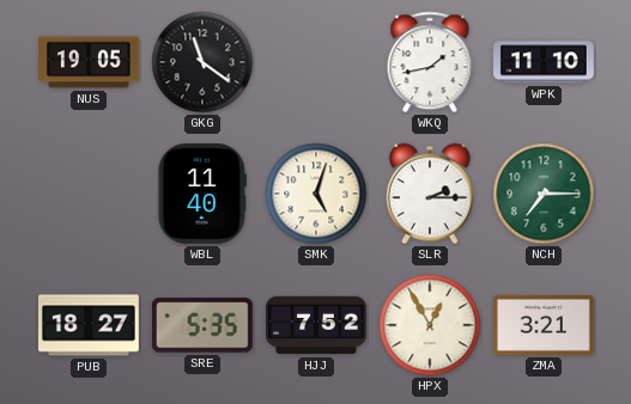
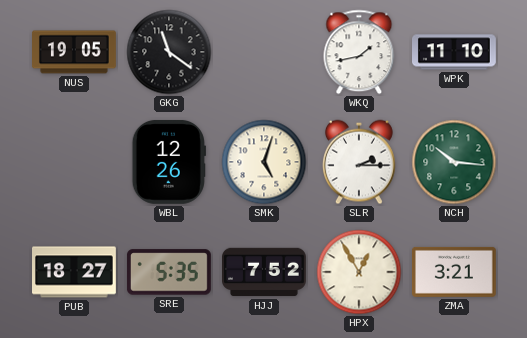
WBL: 11:40 -> 12:26
NCH: 7:15 -> 10:16
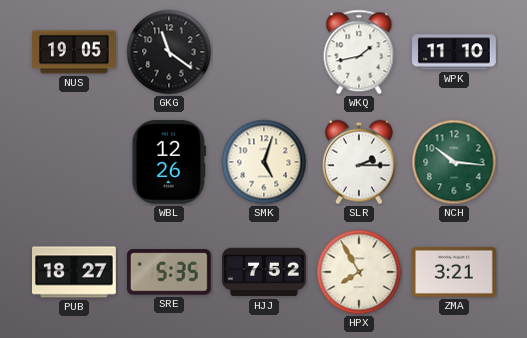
HPX: 12:55 -> 7:55
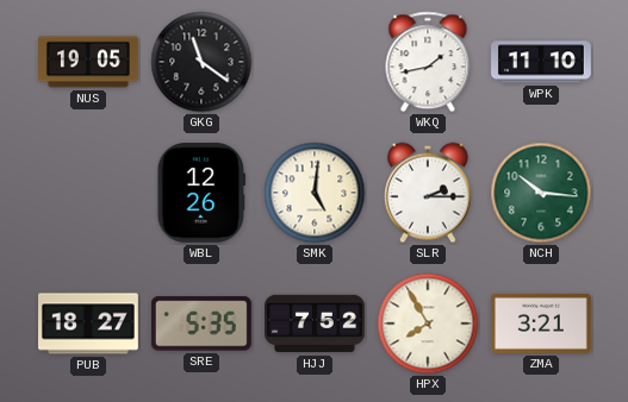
SMK: 5:03 -> 5:01
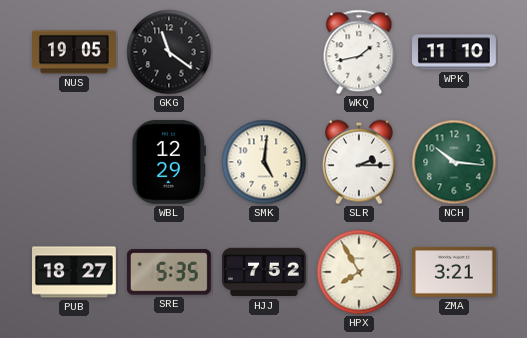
WBL: 12:26 -> 12:29
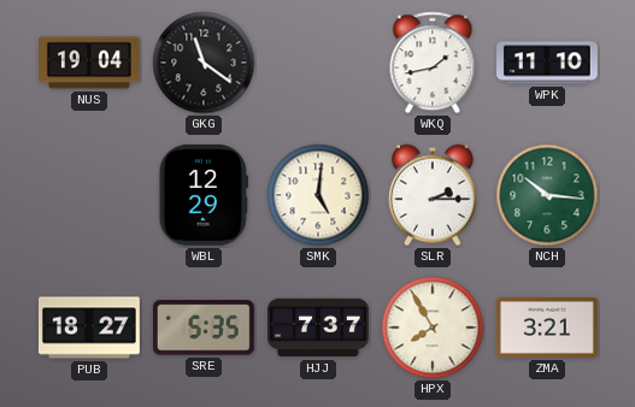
NUS: 19:05 -> 19:04
HJJ: 7:52 -> 7:37
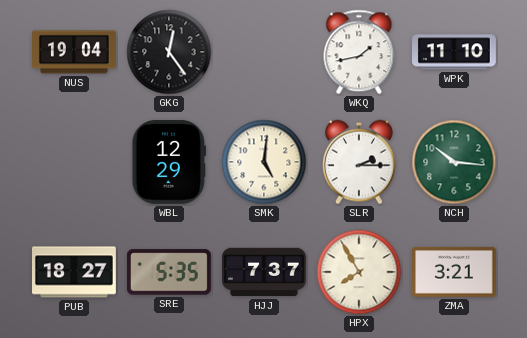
GKG: 11:21 -> 12:24
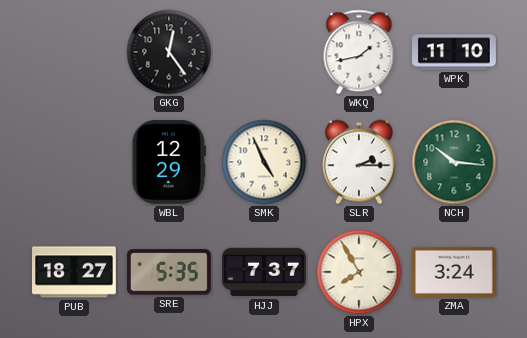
NUS: 19:04 -> none
SMK: 5:01 -> 4:56
ZMA: 3:21 -> 3:24
